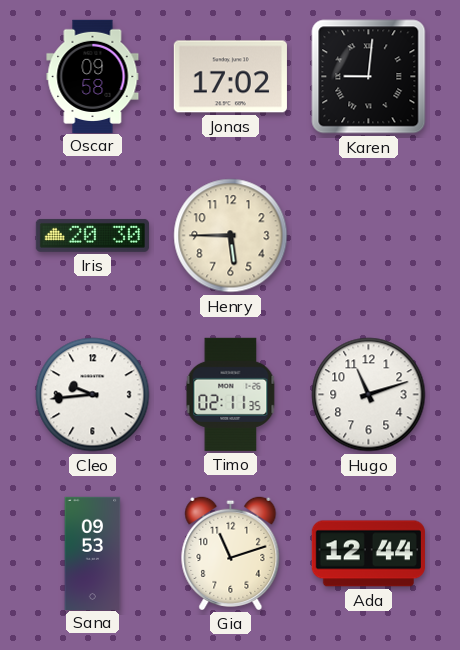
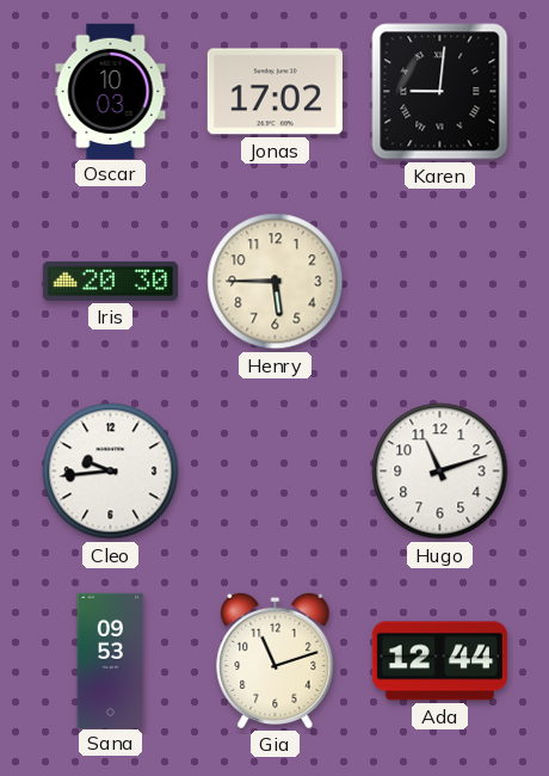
Oscar: 09:58 -> 10:03
Timo: 02:11 -> none
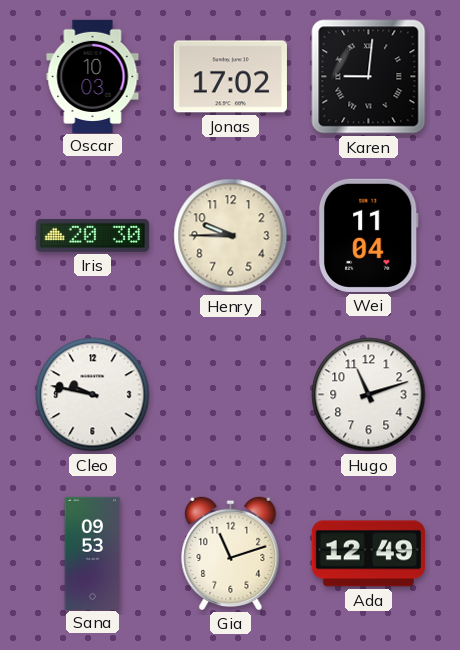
Henry: 5:45 -> 9:45
Wei: none -> 11:04
Cleo: 9:44 -> 9:47
Ada: 12:44 -> 12:49
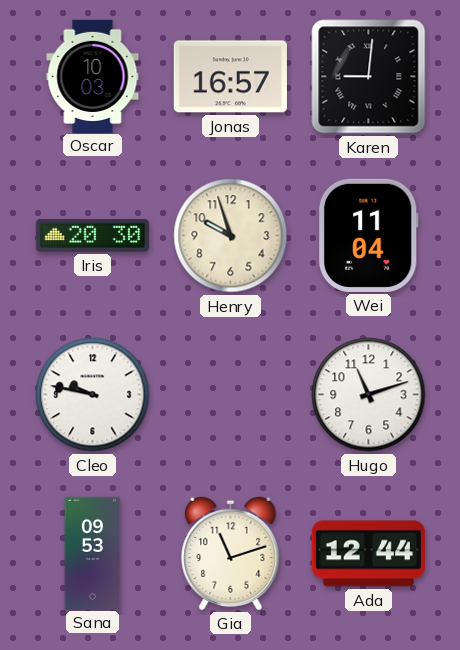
Jonas: 17:02 -> 16:57
Henry: 9:45 -> 9:57
Ada: 12:49 -> 12:44
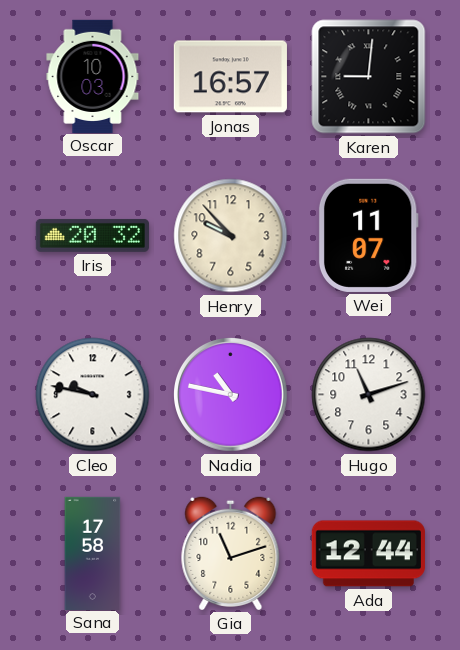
Iris: 20:30 -> 20:32
Henry: 9:57 -> 9:53
Wei: 11:04 -> 11:07
Nadia: none -> 10:47
Sana: 09:53 -> 17:58
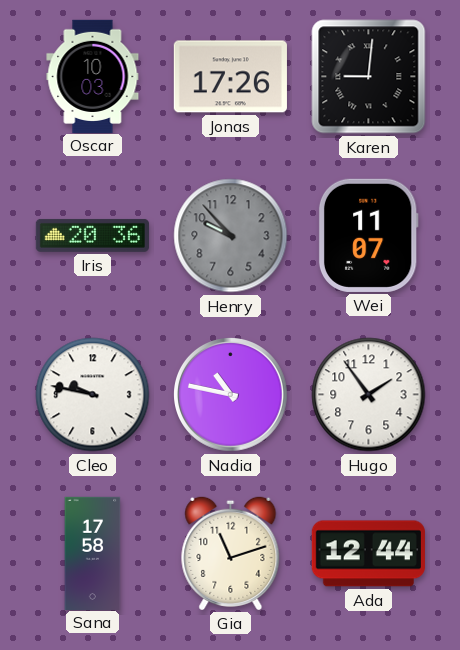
Jonas: 16:57 -> 17:26
Iris: 20:32 -> 20:36
Henry dial: cream -> grey
Hugo: 11:12 -> 1:54
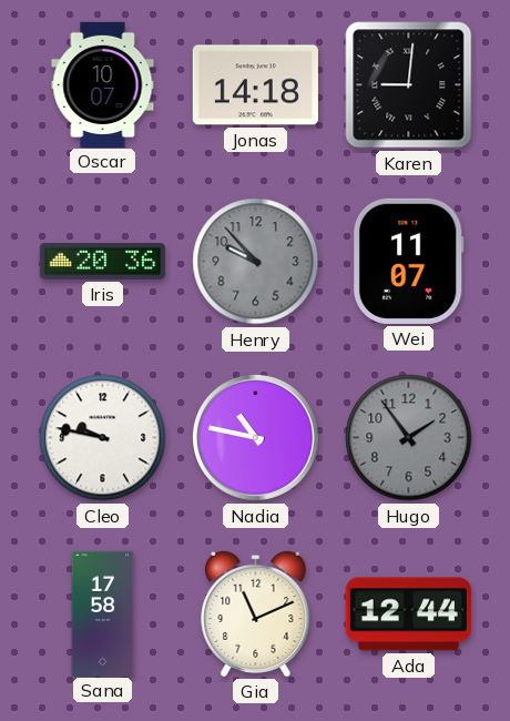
Oscar: 10:03 -> 10:07
Jonas: 17:26 -> 14:18
Hugo dial: white -> grey
Gia: 11:12 -> 11:11
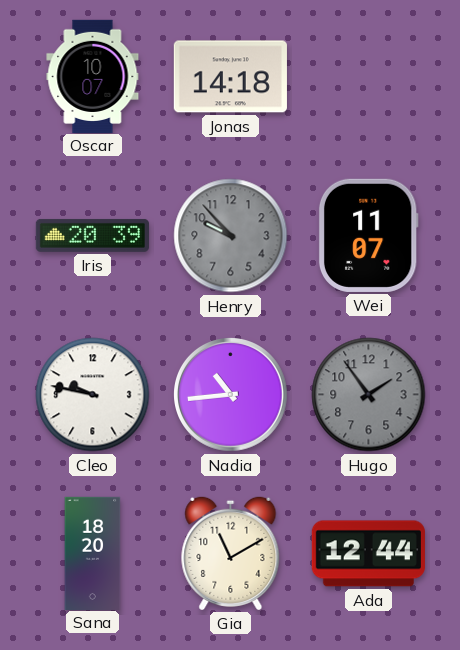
Karen: 9:01 -> none
Iris: 20:36 -> 20:39
Nadia: 10:47 -> 10:44
Sana: 17:58 -> 18:20
Gia: 11:11 -> 11:10
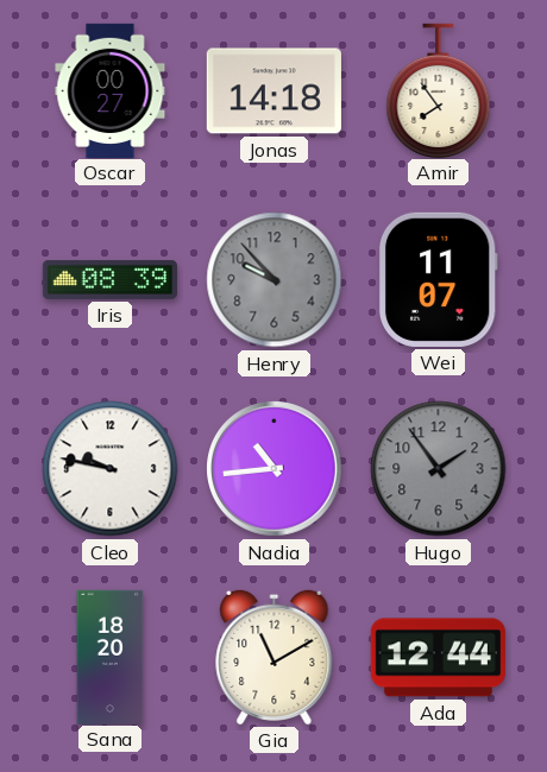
Oscar: 10:07 -> 00:27
Amir: none -> 7:54
Iris: 20:39 -> 08:39
